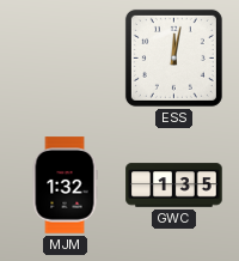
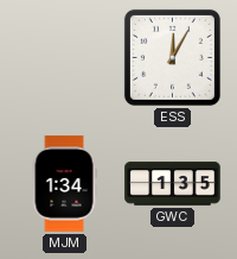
ESS: 12:02 -> 12:05
MJM: 1:32 -> 1:34
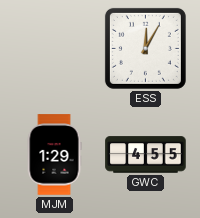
MJM: 1:34 -> 1:29
GWC: 1:35 -> 4:55
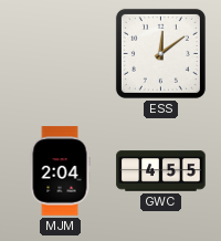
ESS: 12:05 -> 12:09
MJM: 1:29 -> 2:04
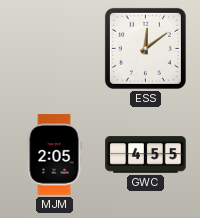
MJM: 2:04 -> 2:05
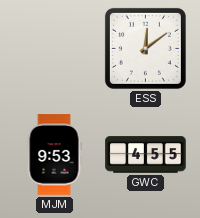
MJM: 2:05 -> 9:53
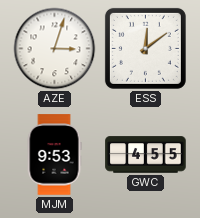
AZE: none -> 3:03
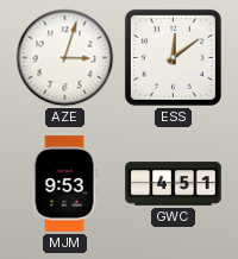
GWC: 4:55 -> 4:51
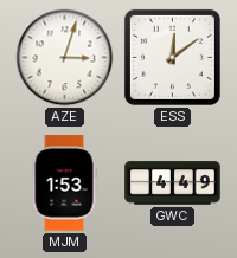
MJM: 9:53 -> 1:53
GWC: 4:51 -> 4:49
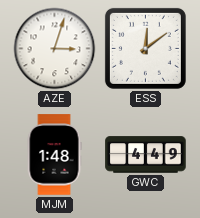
MJM: 1:53 -> 1:48
